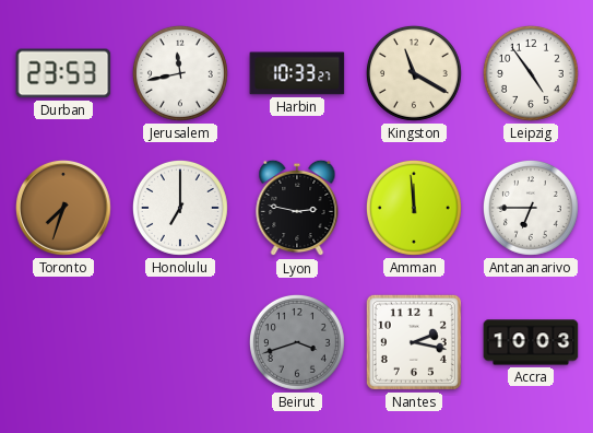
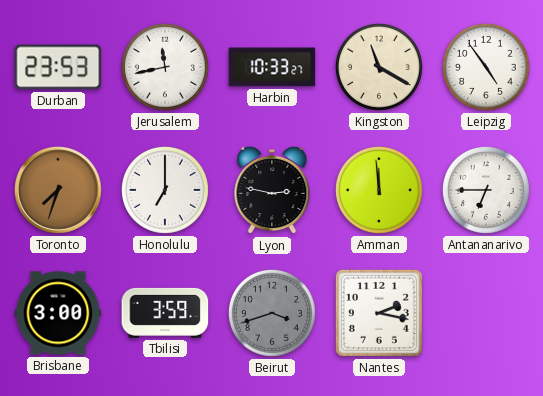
Brisbane: none -> 3:00
Tbilisi: none -> 3:59
Accra: 10:03 -> none
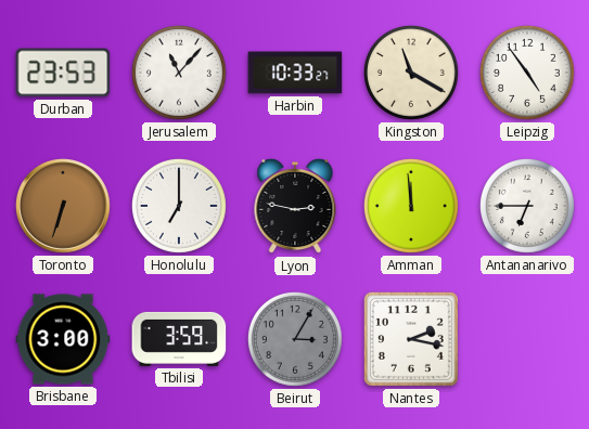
Jerusalem: 11:43 -> 11:07
Toronto: 7:33 -> 6:33
Beirut: 3:42 -> 3:05
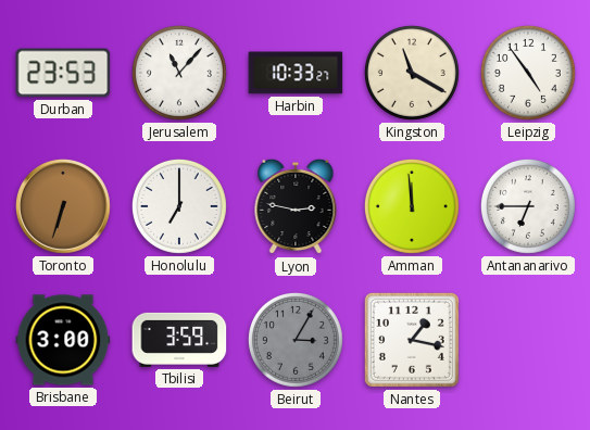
Nantes: 2:17 -> 1:17
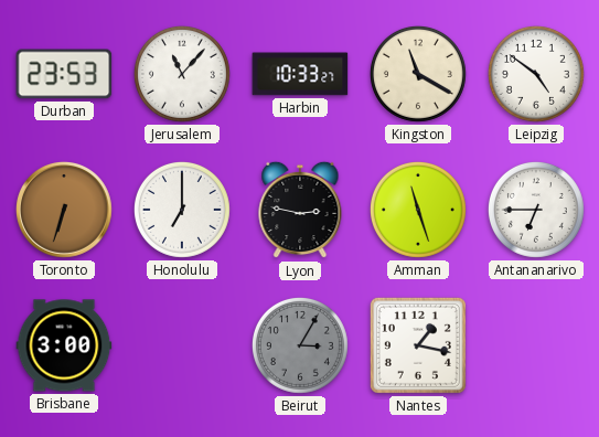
Leipzig: 4:54 -> 4:51
Amman: 11:59 -> 11:27
Tbilisi: 3:59 -> none
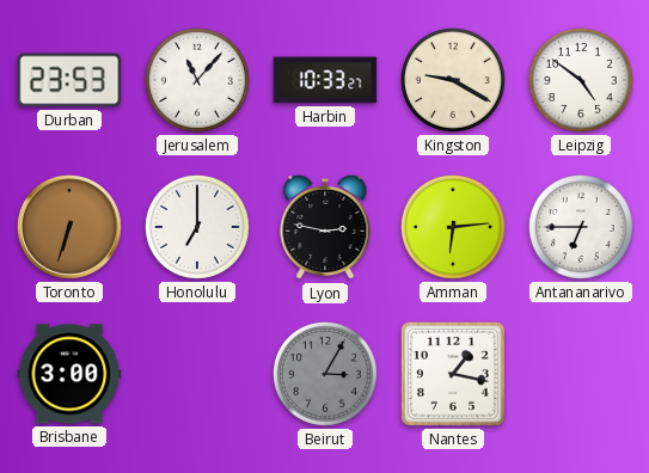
Kingston: 11:20 -> 9:20
Amman: 11:27 -> 6:14
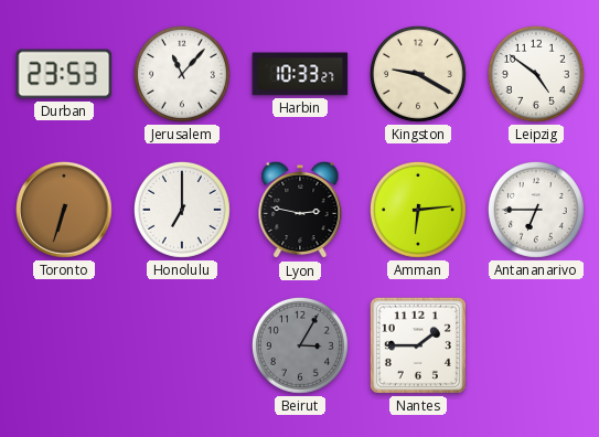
Brisbane: 3:00 -> none
Nantes: 1:17 -> 1:45
